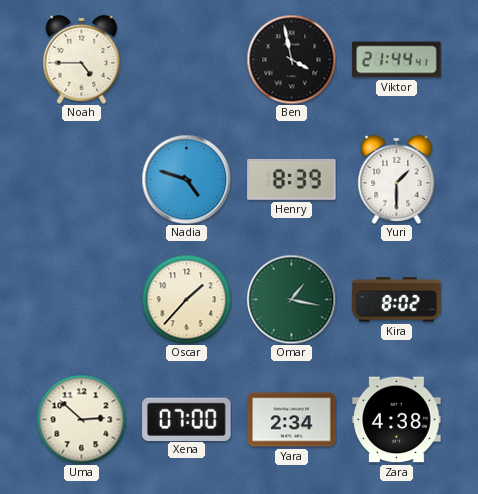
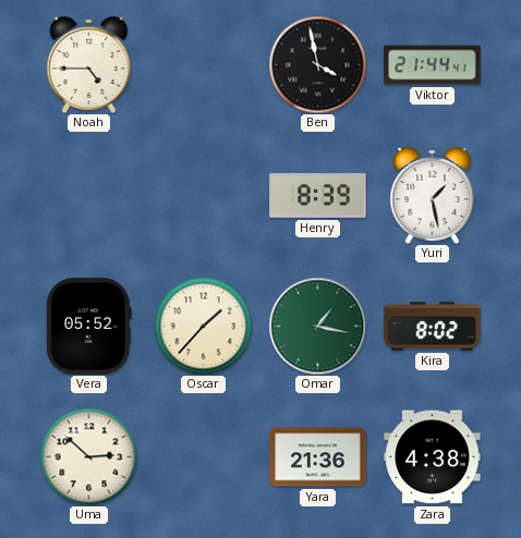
Nadia: 4:48 -> none
Yuri: 1:30 -> 1:28
Vera: none -> 05:52
Xena: 07:00 -> none
Yara: 2:34 -> 21:36
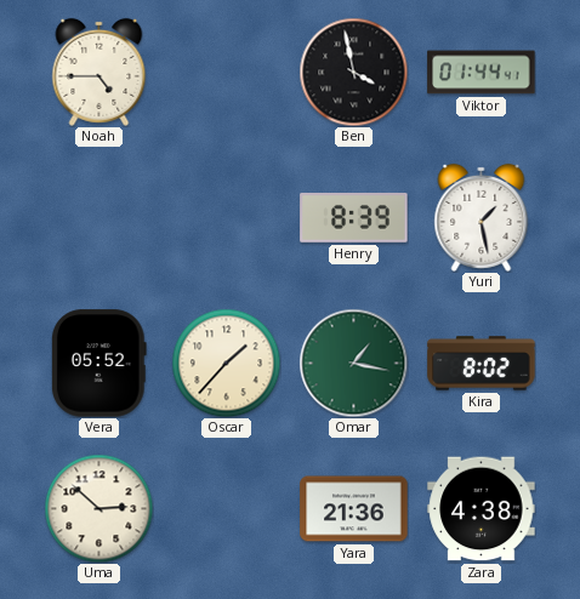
Viktor: 21:44 -> 01:44
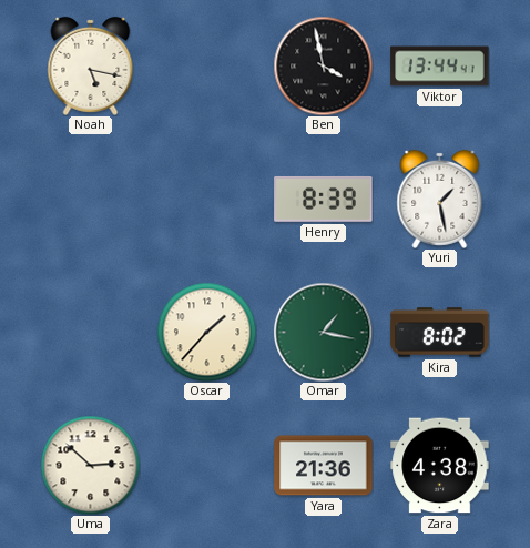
Noah: 4:45 -> 5:17
Viktor: 01:44 -> 13:44
Vera: 05:52 -> none
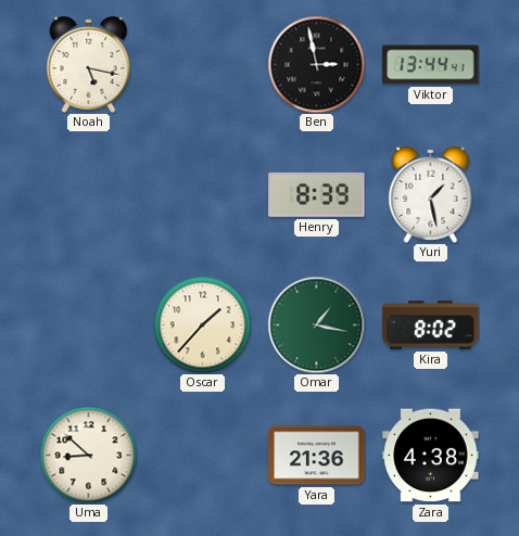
Ben: 3:58 -> 2:58
Uma: 2:52 -> 8:52
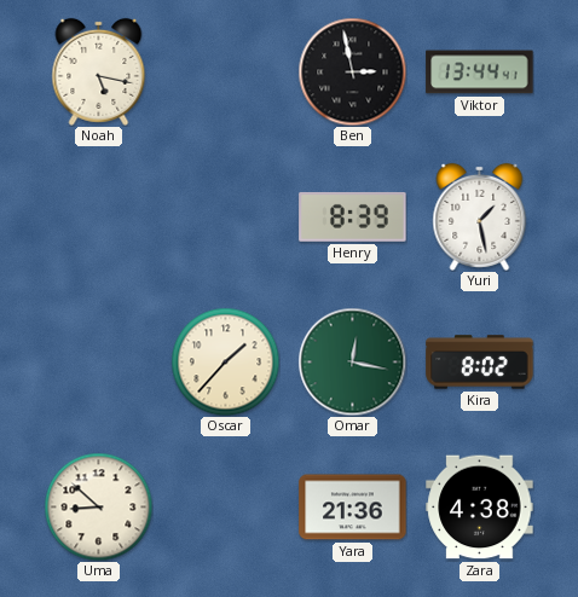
Omar: 1:17 -> 12:17
